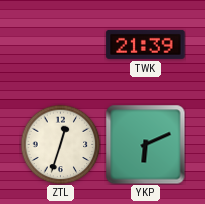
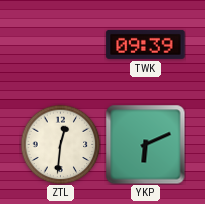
TWK: 21:39 -> 09:39
ZTL: 12:33 -> 12:31
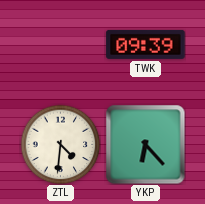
ZTL: 12:31 -> 4:31
YKP: 6:11 -> 6:23
